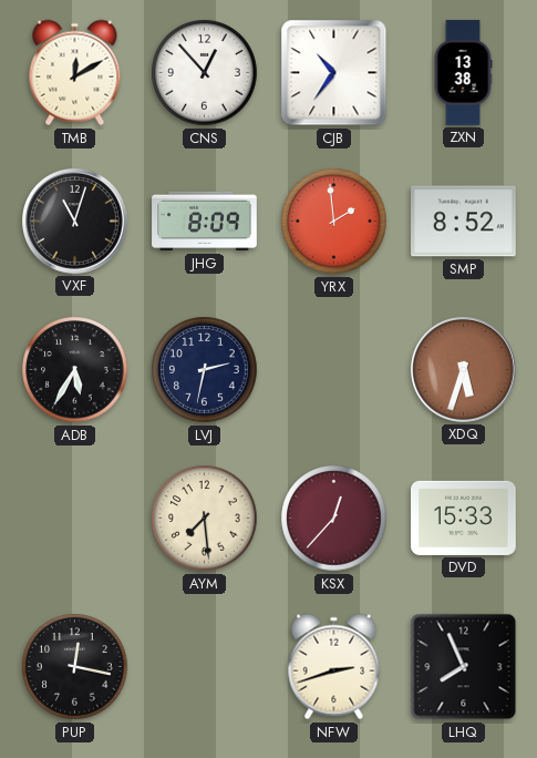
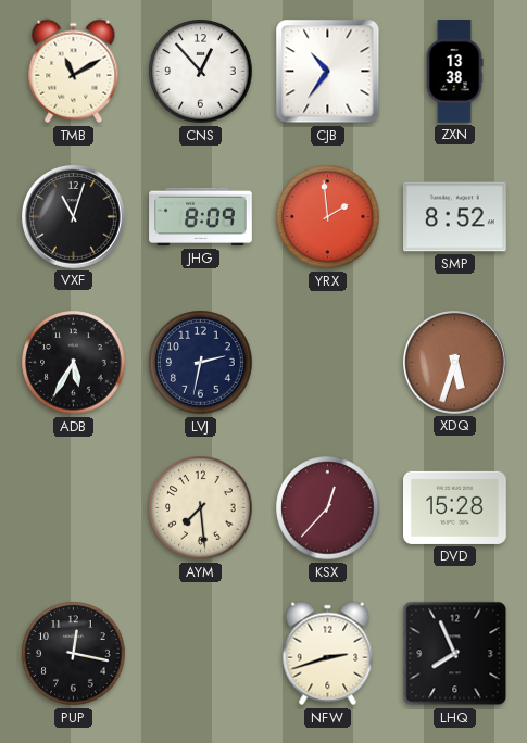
TMB: 12:10 -> 11:10
DVD: 15:33 -> 15:28
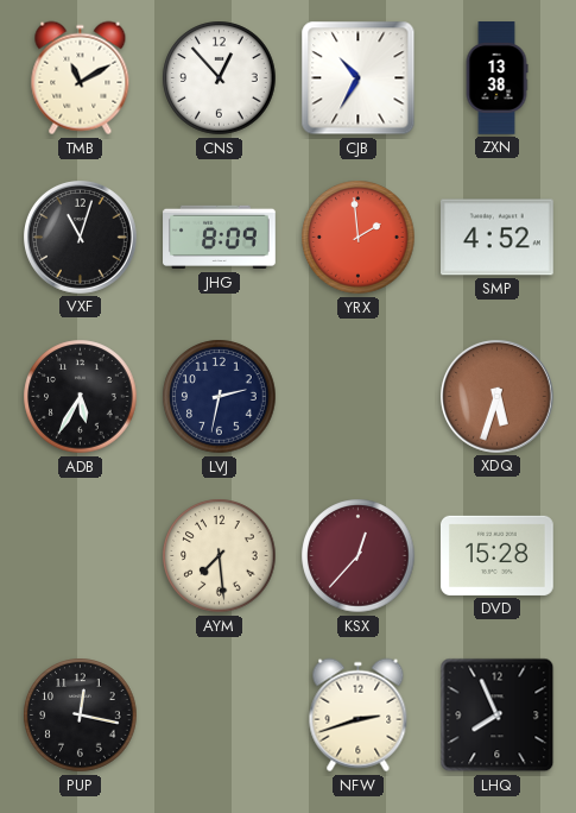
CJB: 10:36 -> 10:35
SMP: 8:52 -> 4:52
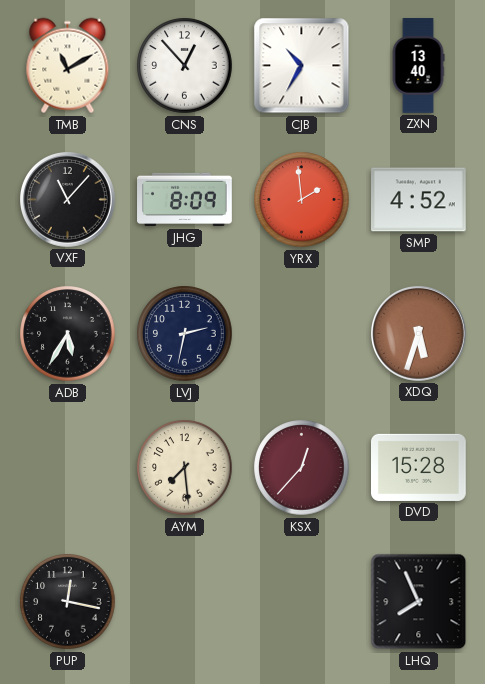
ZXN: 13:38 -> 13:40
VXF: 11:03 -> 11:07
NFW: 2:42 -> none
